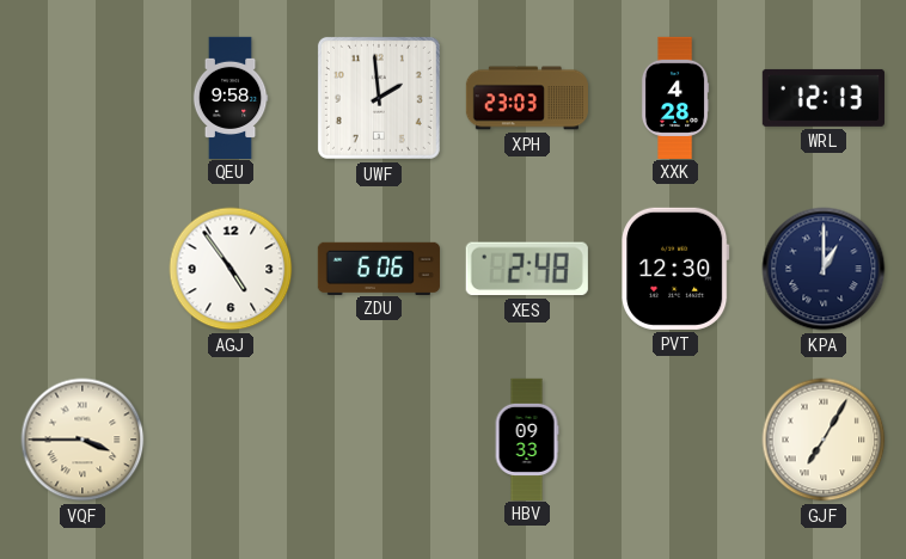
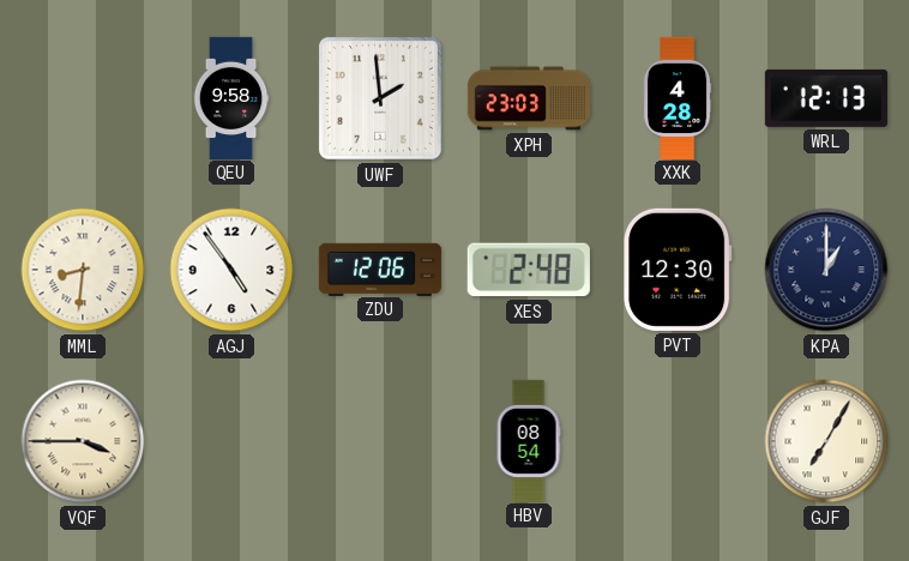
MML: none -> 8:31
ZDU: 6:06 -> 12:06
HBV: 09:33 -> 08:54
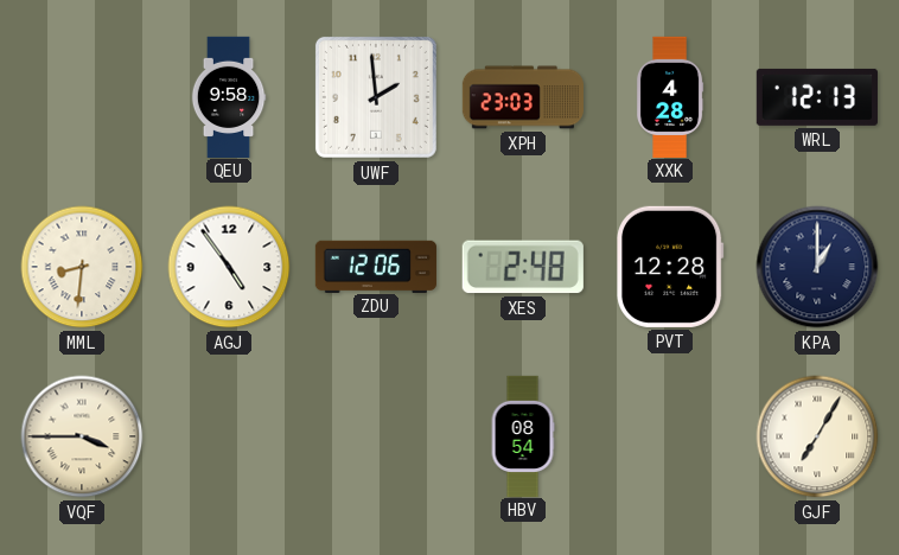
PVT: 12:30 -> 12:28
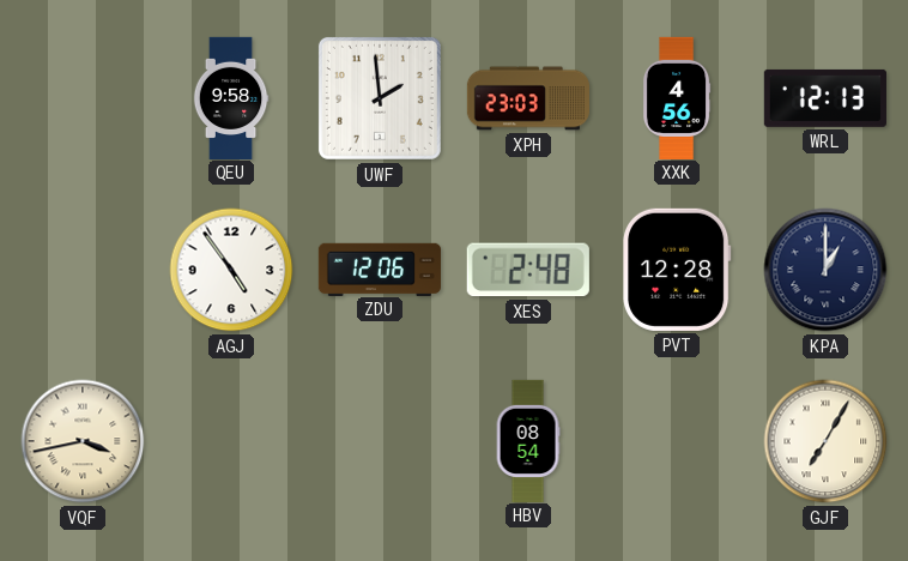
XXK: 4:28 -> 4:56
MML: 8:31 -> none
VQF: 3:45 -> 3:43
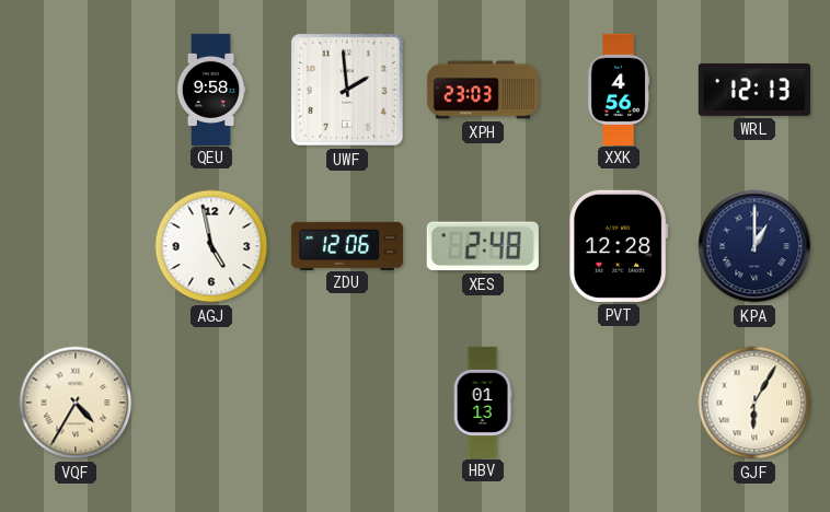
AGJ: 4:54 -> 4:58
VQF: 3:43 -> 4:35
HBV: 08:54 -> 01:13
GJF: 7:05 -> 6:05
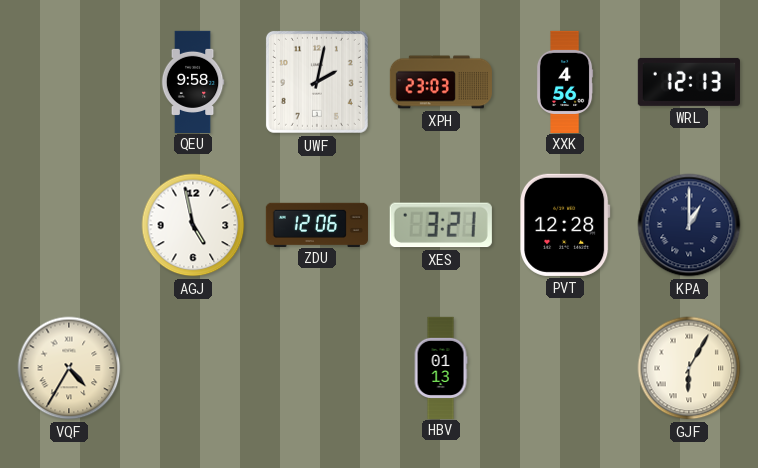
UWF: 1:59 -> 2:02
XES: 2:48 -> 3:21
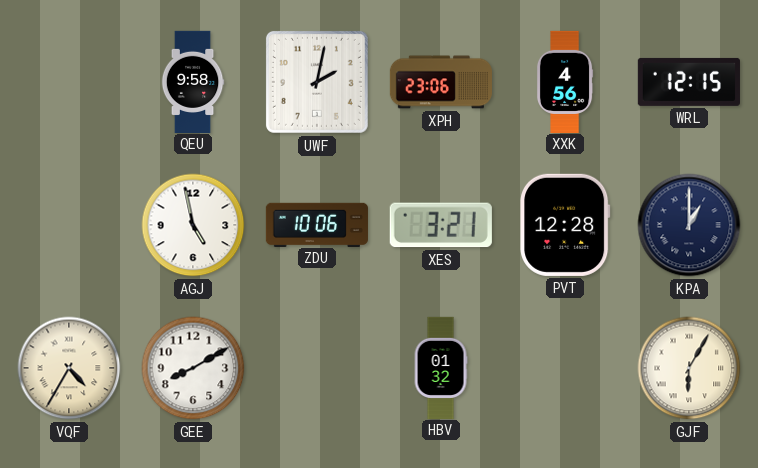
XPH: 23:03 -> 23:06
WRL: 12:13 -> 12:15
ZDU: 12:06 -> 10:06
GEE: none -> 8:10
HBV: 01:13 -> 01:32
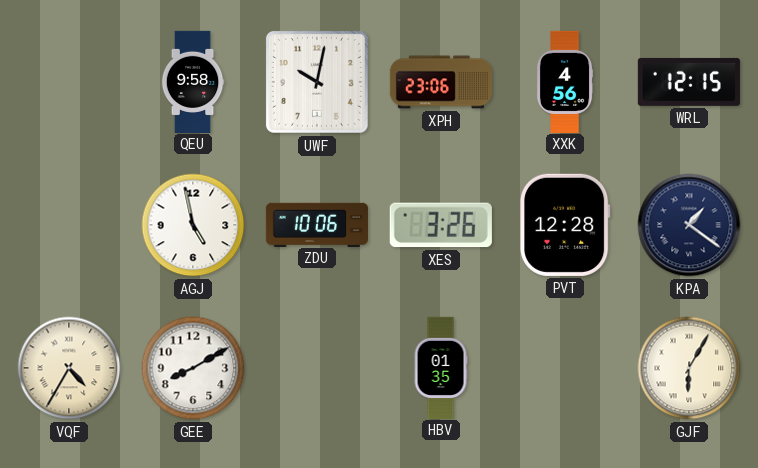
UWF: 2:02 -> 10:02
XES: 3:21 -> 3:26
KPA: 1:00 -> 1:21
HBV: 01:32 -> 01:35
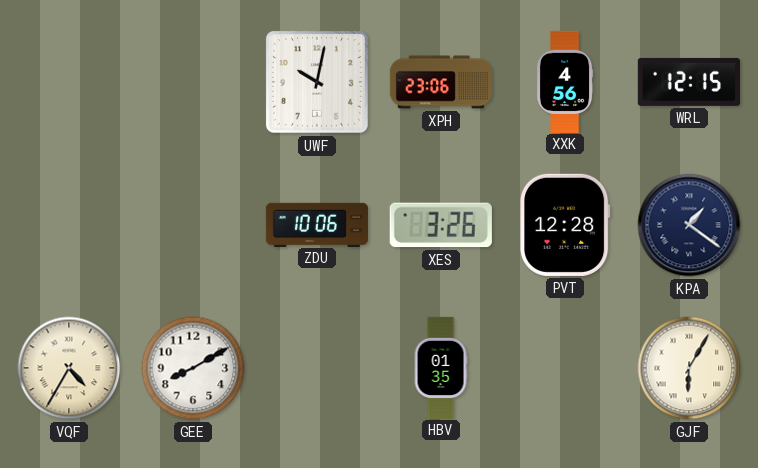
QEU: 9:58 -> none
AGJ: 4:58 -> none
